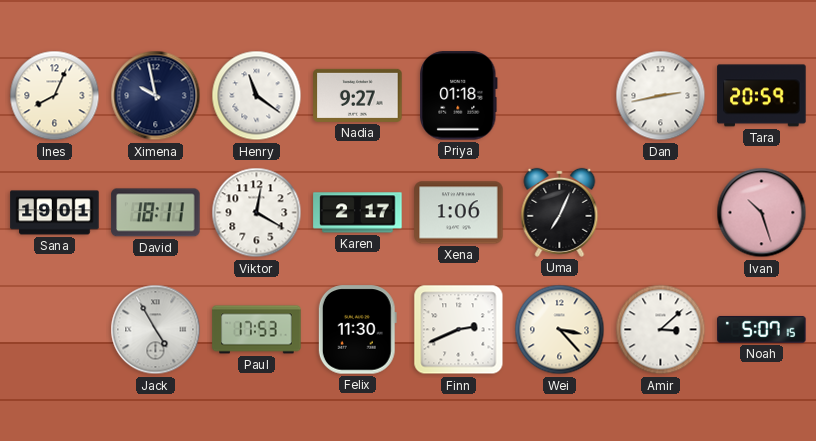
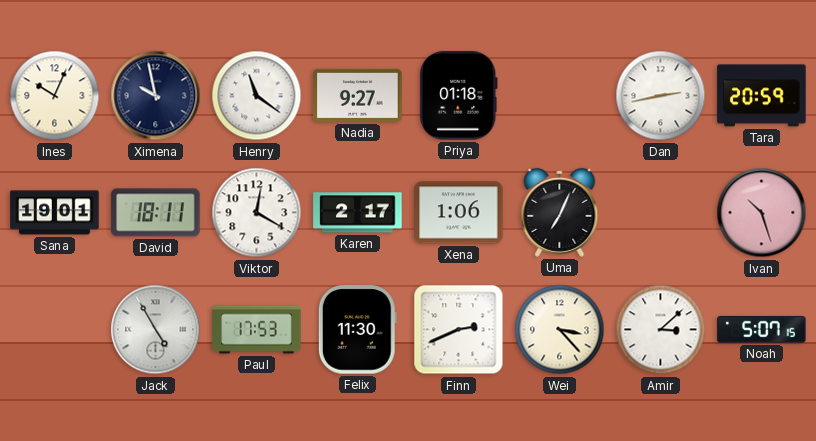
Ines: 8:04 -> 10:04
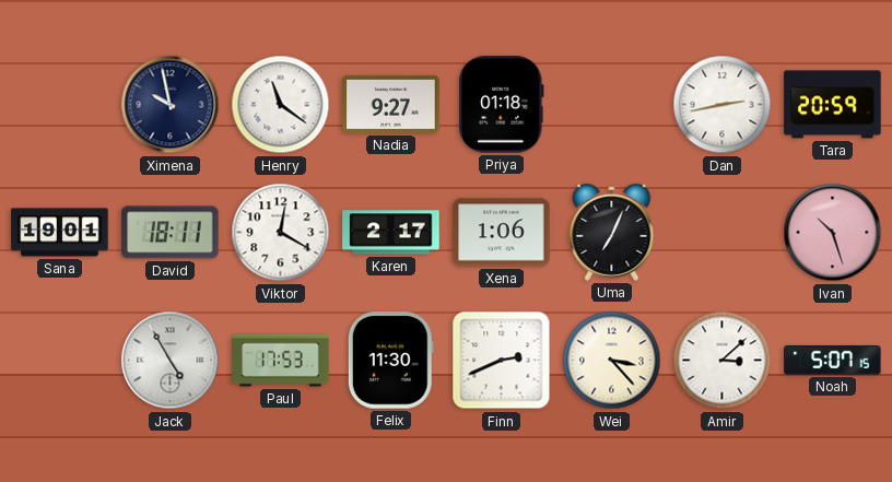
Ines: 10:04 -> none
